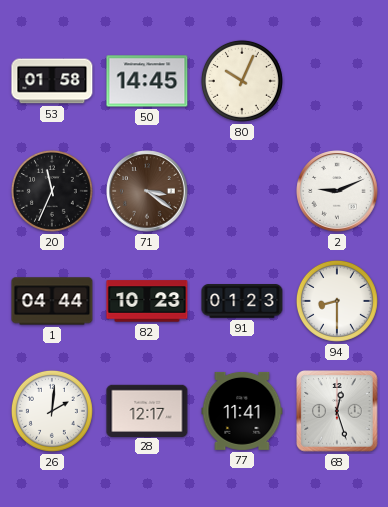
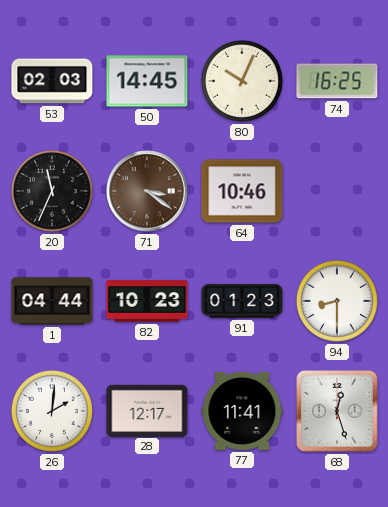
53: 01:58 -> 02:03
74: none -> 16:25
64: none -> 10:46
2: 9:11 -> none
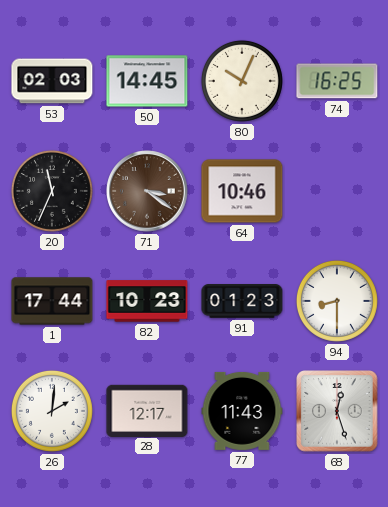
1: 04:44 -> 17:44
77: 11:41 -> 11:43
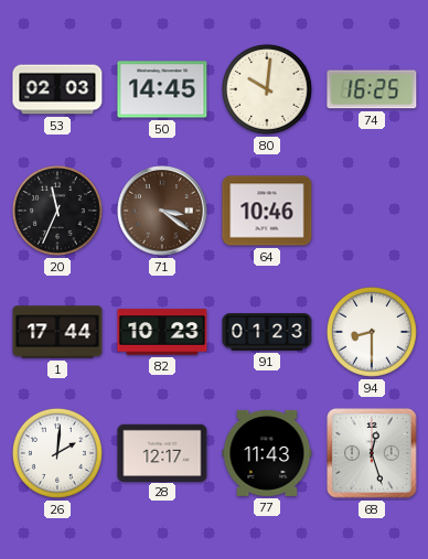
80: 10:04 -> 10:01
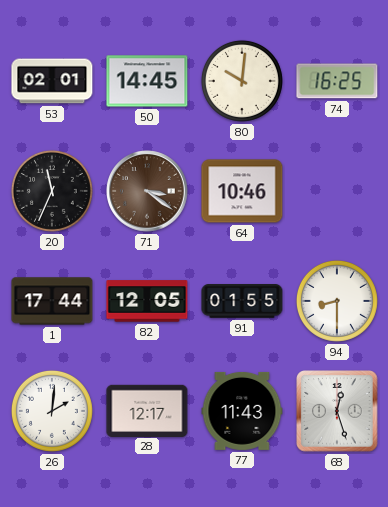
53: 02:03 -> 02:01
82: 10:23 -> 12:05
91: 01:23 -> 01:55
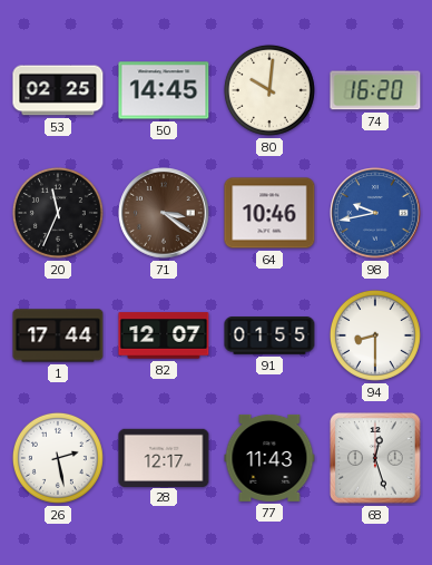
53: 02:01 -> 02:25
74: 16:25 -> 16:20
98: none -> 9:43
82: 12:05 -> 12:07
26: 2:01 -> 2:28
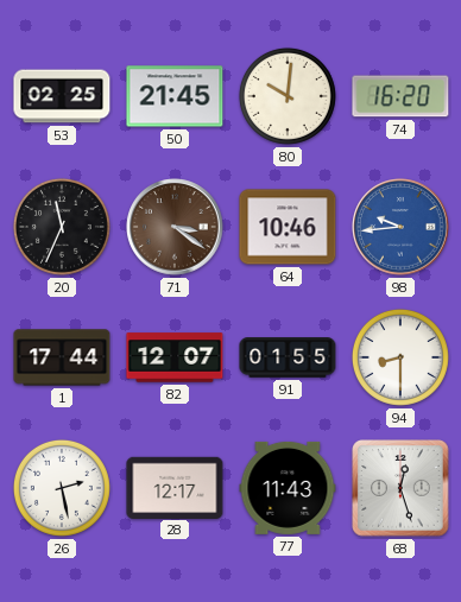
50: 14:45 -> 21:45
98: 9:43 -> 9:44
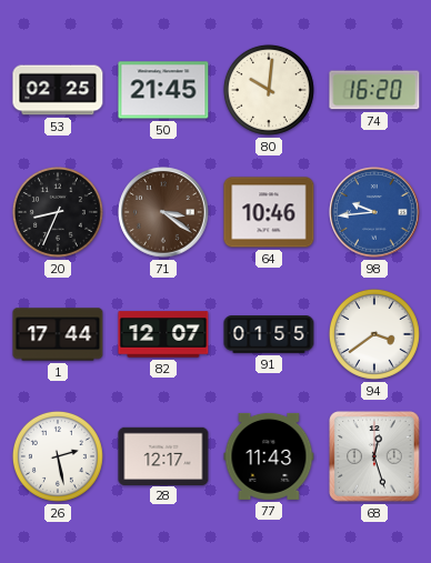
20: 11:34 -> 8:34
94: 8:30 -> 3:39
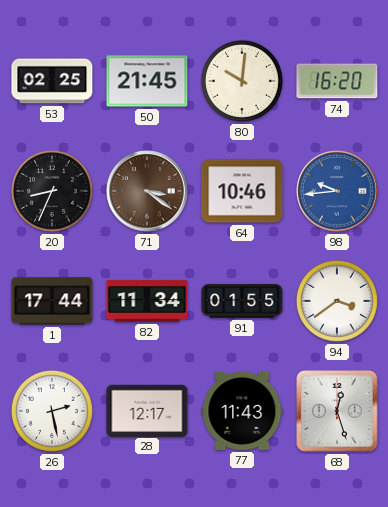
82: 12:07 -> 11:34
